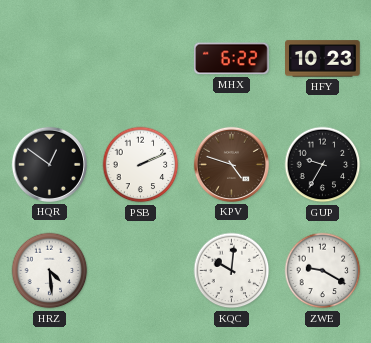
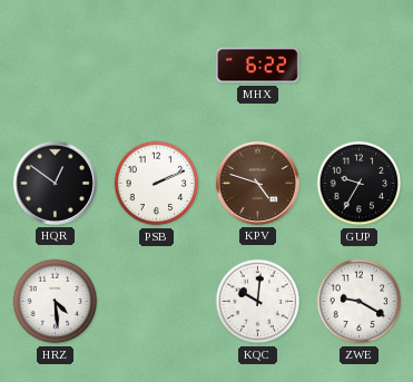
HFY: 10:23 -> none
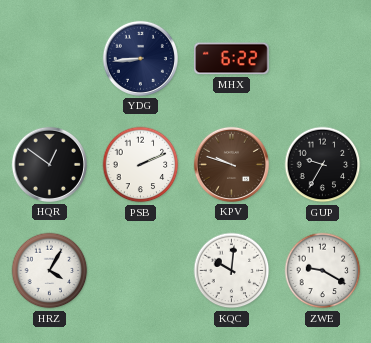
YDG: none -> 8:44
KPV: 4:48 -> 9:48
HRZ: 4:29 -> 4:05
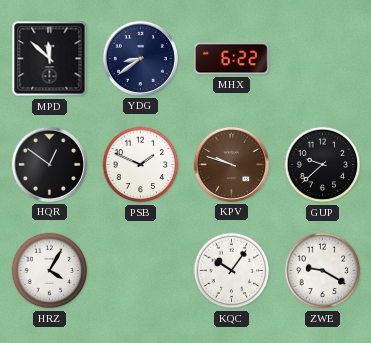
MPD: none -> 11:52
YDG: 8:44 -> 8:39
PSB: 2:11 -> 1:49
GUP: 9:35 -> 9:38
KQC: 10:01 -> 10:06
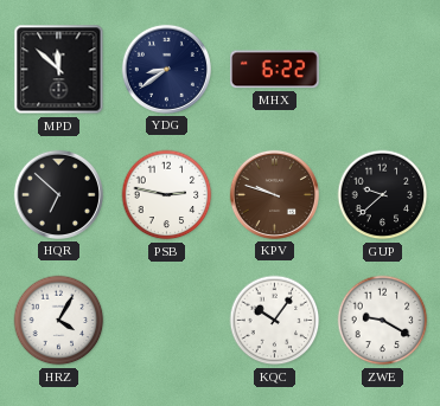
HQR: 12:51 -> 6:52
PSB: 1:49 -> 2:47
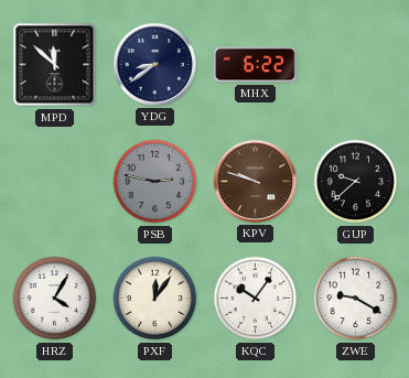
HQR: 6:52 -> none
PSB dial: white -> grey
PXF: none -> 12:06
